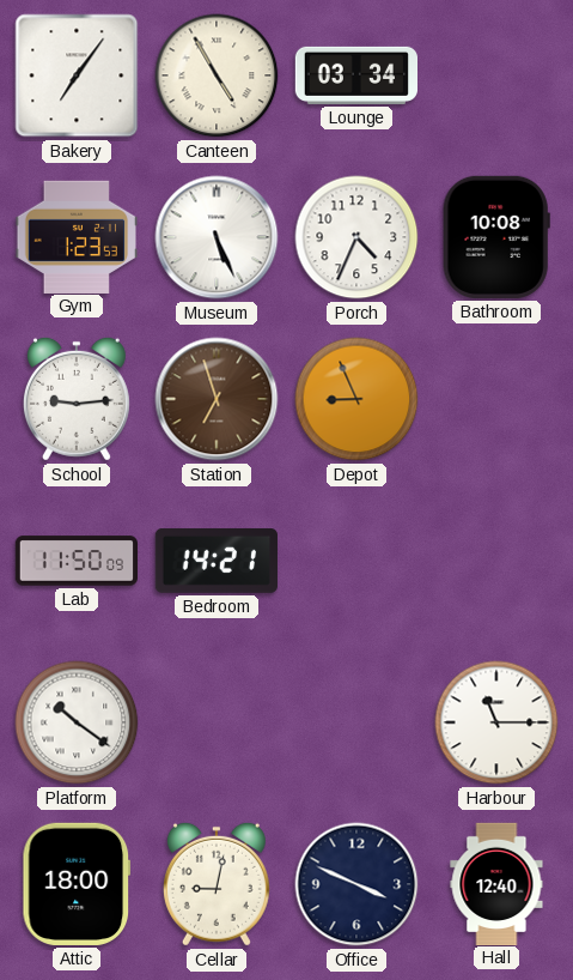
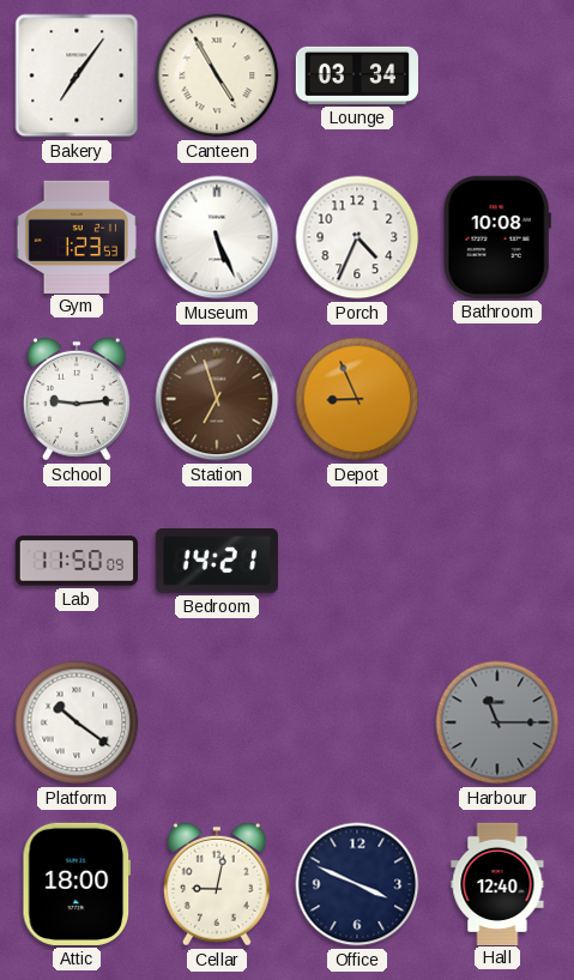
Harbour dial: white -> grey
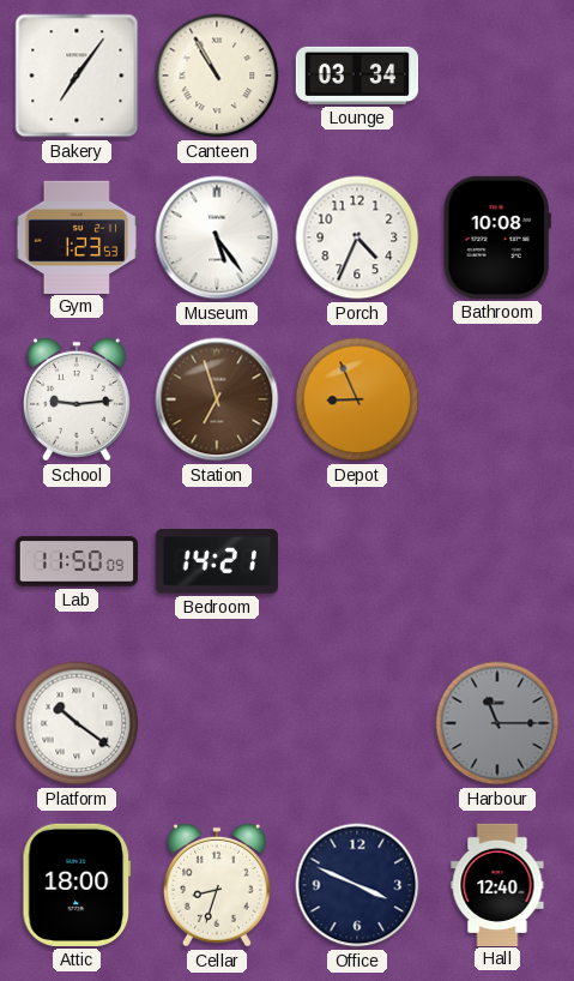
Canteen: 4:55 -> 10:55
Museum: 5:26 -> 5:24
Cellar: 9:02 -> 8:33
